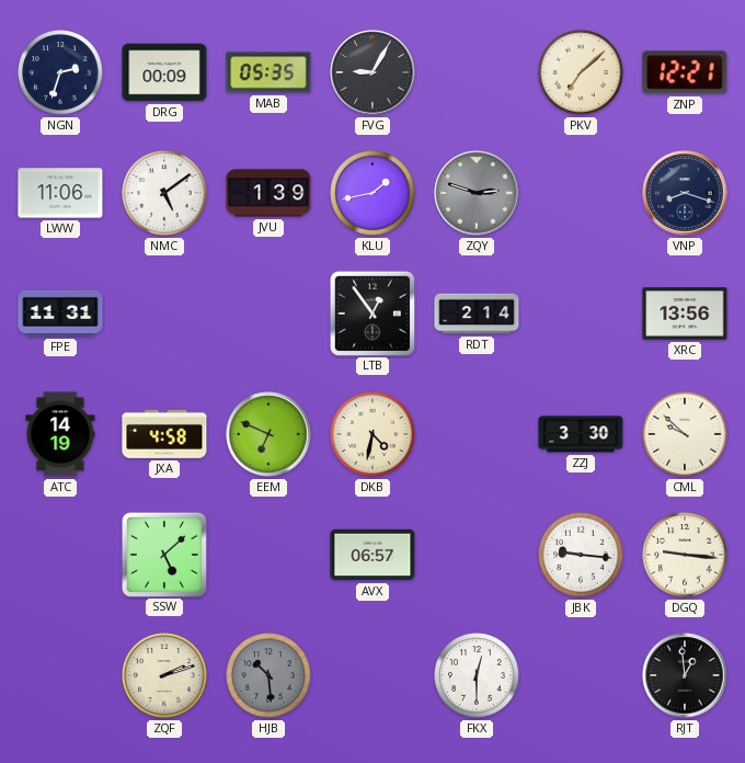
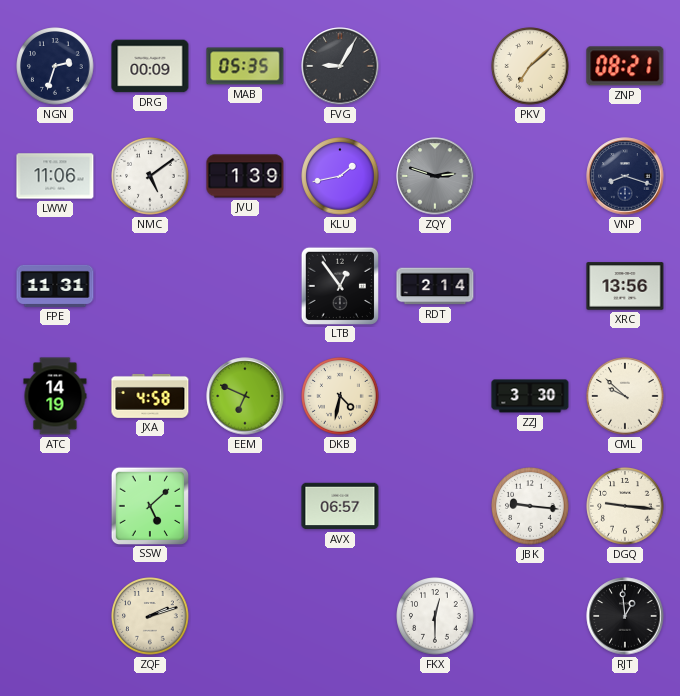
ZNP: 12:21 -> 08:21
HJB: 10:29 -> none
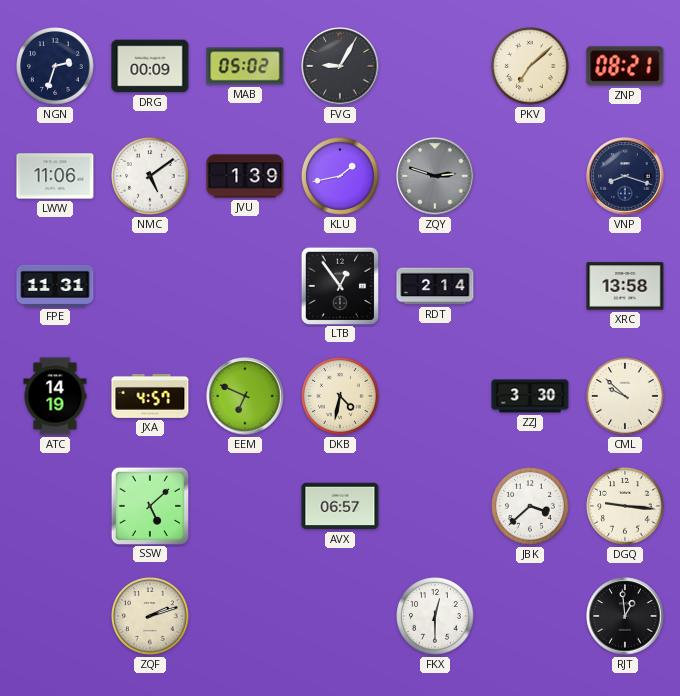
MAB: 05:35 -> 05:02
XRC: 13:56 -> 13:58
JXA: 4:58 -> 4:57
JBK: 9:16 -> 3:38
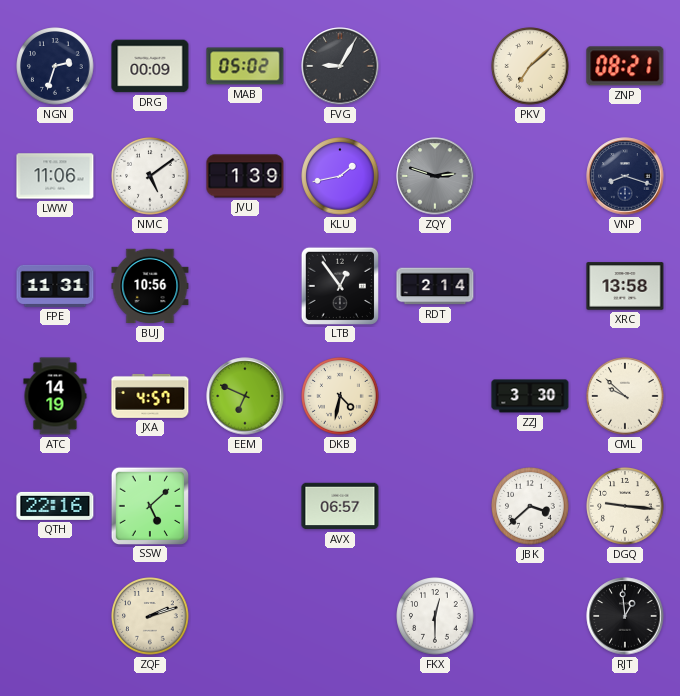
BUJ: none -> 10:56
QTH: none -> 22:16
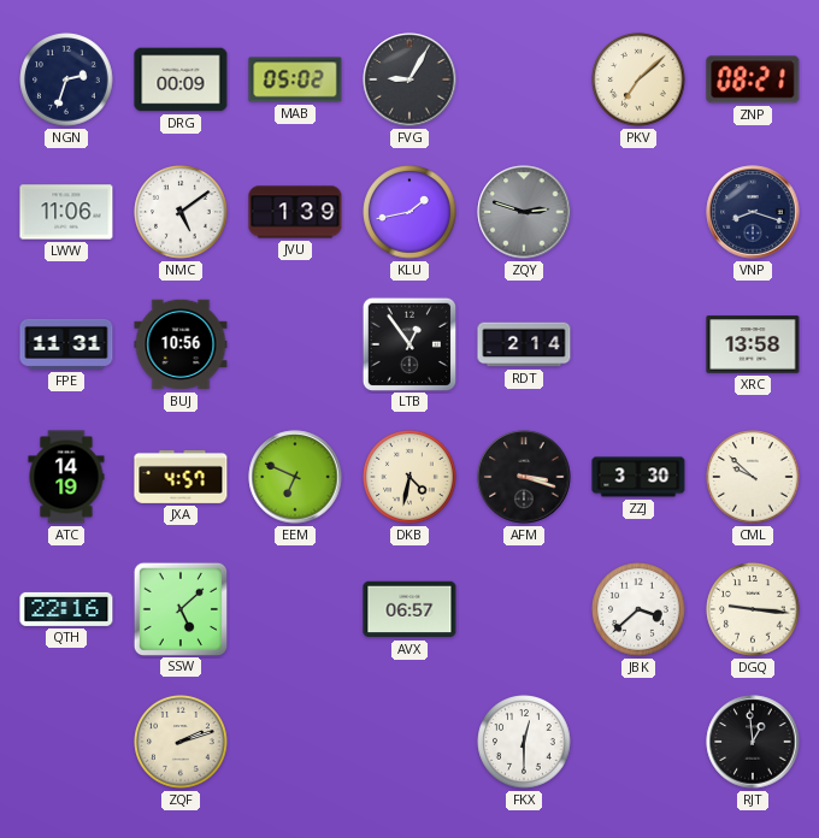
AFM: none -> 3:18
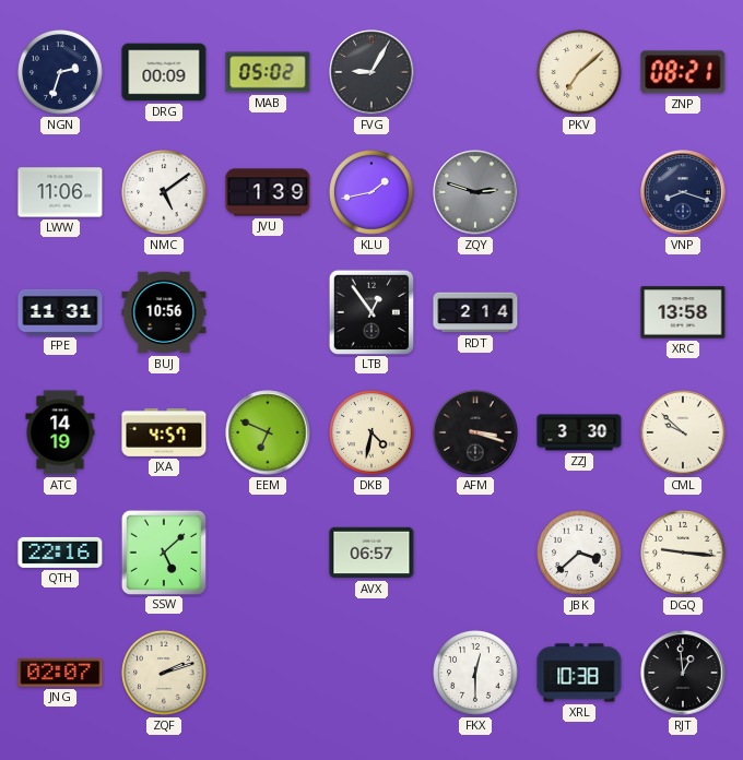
JNG: none -> 02:07
XRL: none -> 10:38
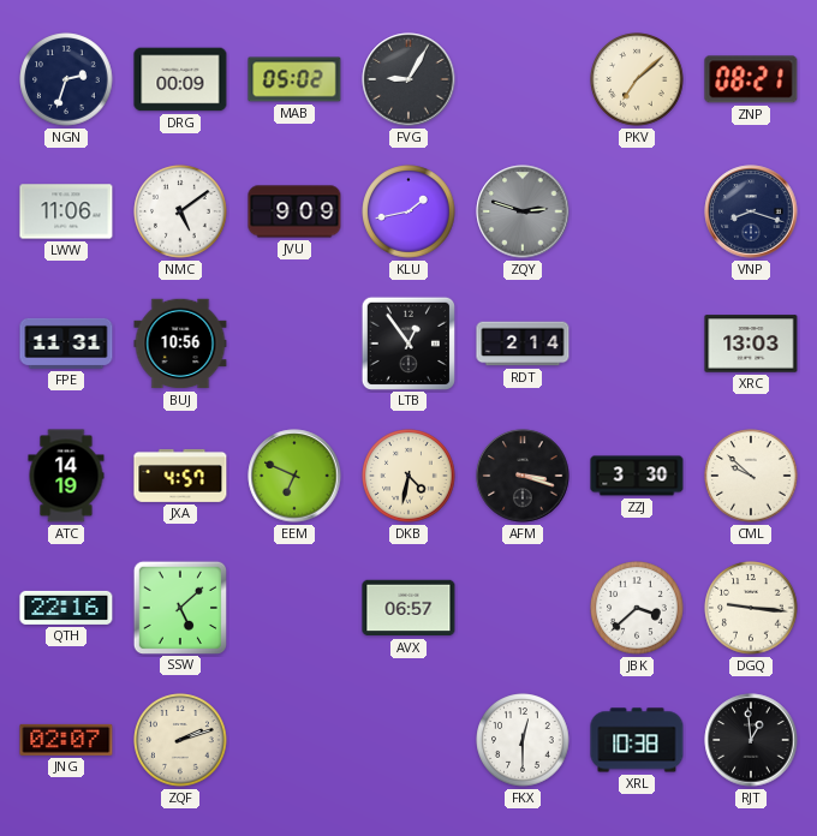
JVU: 1:39 -> 9:09
XRC: 13:58 -> 13:03
